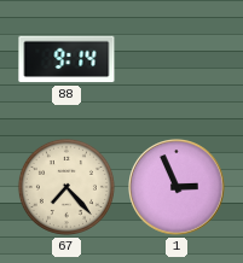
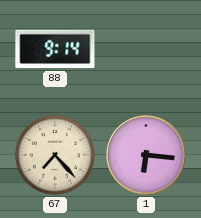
1: 2:56 -> 6:16
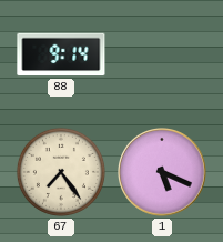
67: 7:23 -> 7:24
1: 6:16 -> 5:19
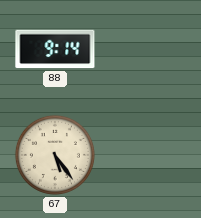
67: 7:24 -> 5:24
1: 5:19 -> none
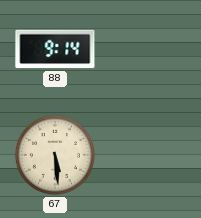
67: 5:24 -> 5:29
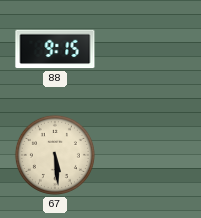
88: 9:14 -> 9:15
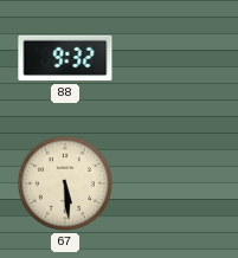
88: 9:15 -> 9:32
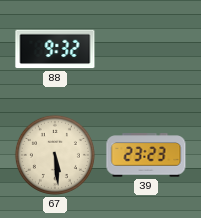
39: none -> 23:23
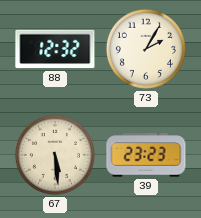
88: 9:32 -> 12:32
73: none -> 2:05
